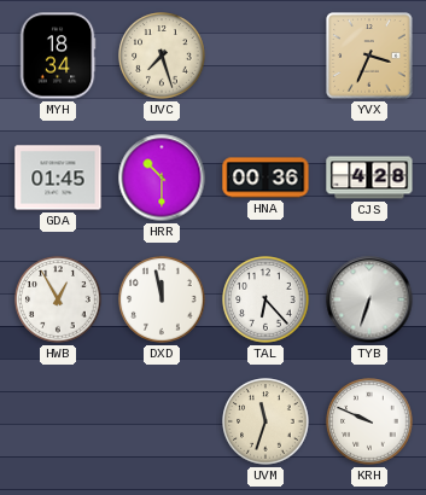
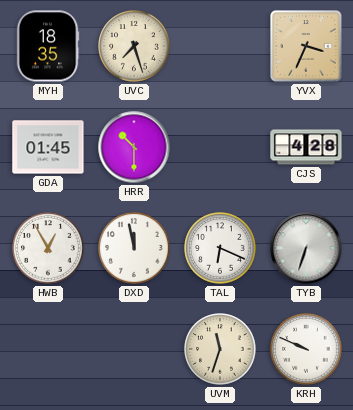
MYH: 18:34 -> 18:35
HNA: 00:36 -> none
TAL: 6:23 -> 6:19
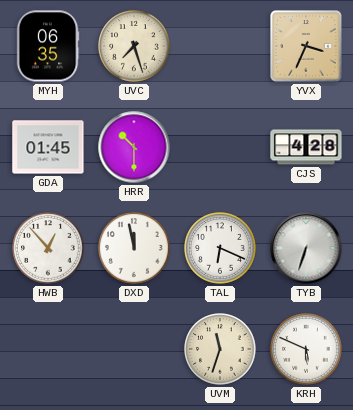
MYH: 18:35 -> 06:35
HWB: 12:55 -> 12:53
KRH: 9:49 -> 5:49
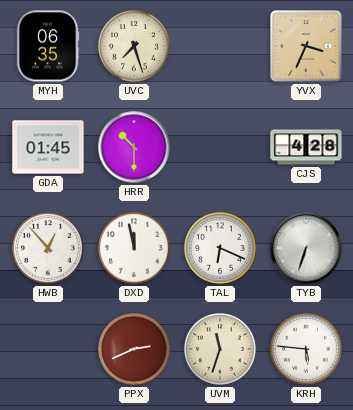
PPX: none -> 2:41
KRH: 5:49 -> 5:46
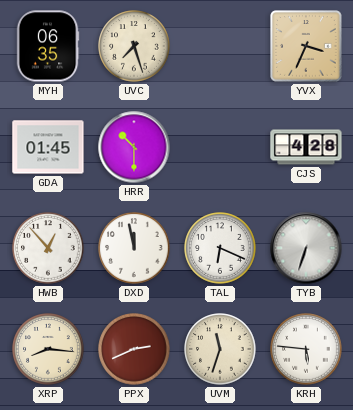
XRP: none -> 8:16
